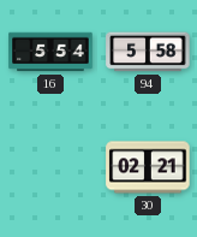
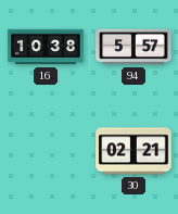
16: 5:54 -> 10:38
94: 5:58 -> 5:57
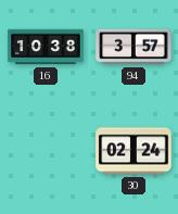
94: 5:57 -> 3:57
30: 02:21 -> 02:24
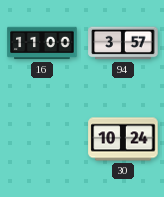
16: 10:38 -> 11:00
30: 02:24 -> 10:24
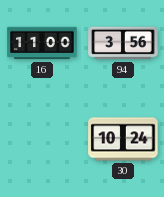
94: 3:57 -> 3:56
